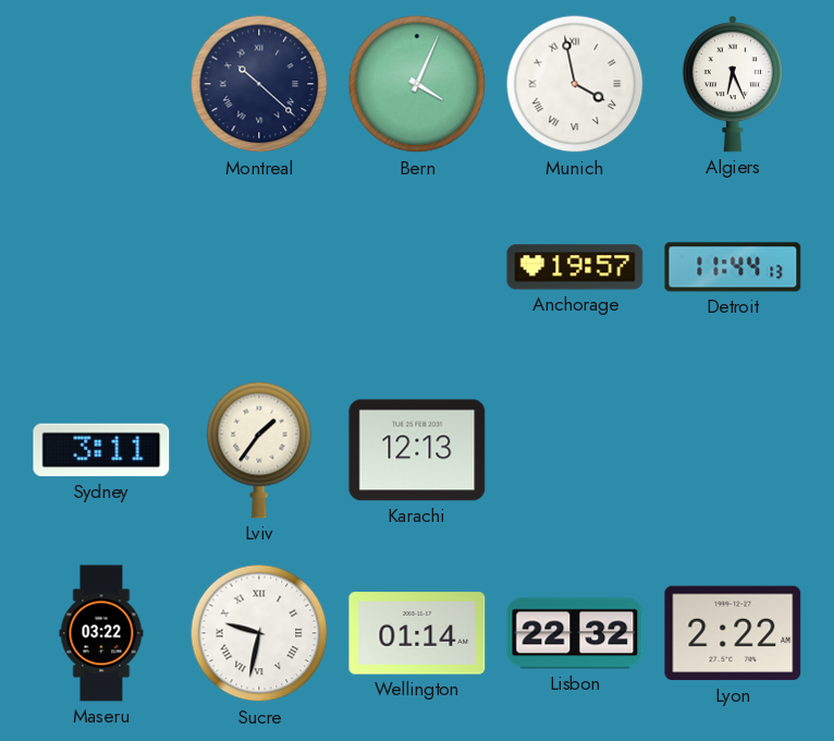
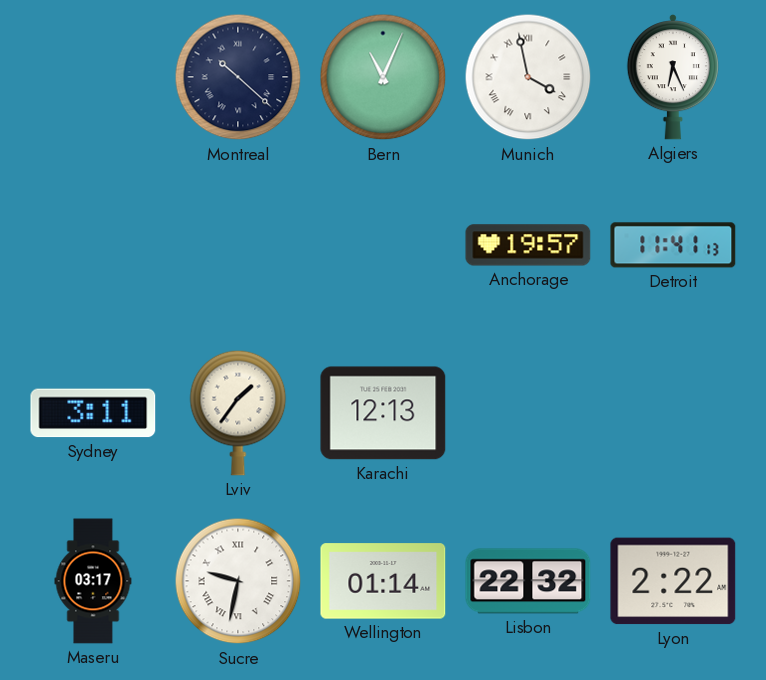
Bern: 4:04 -> 11:04
Detroit: 11:44 -> 11:41
Maseru: 03:22 -> 03:17
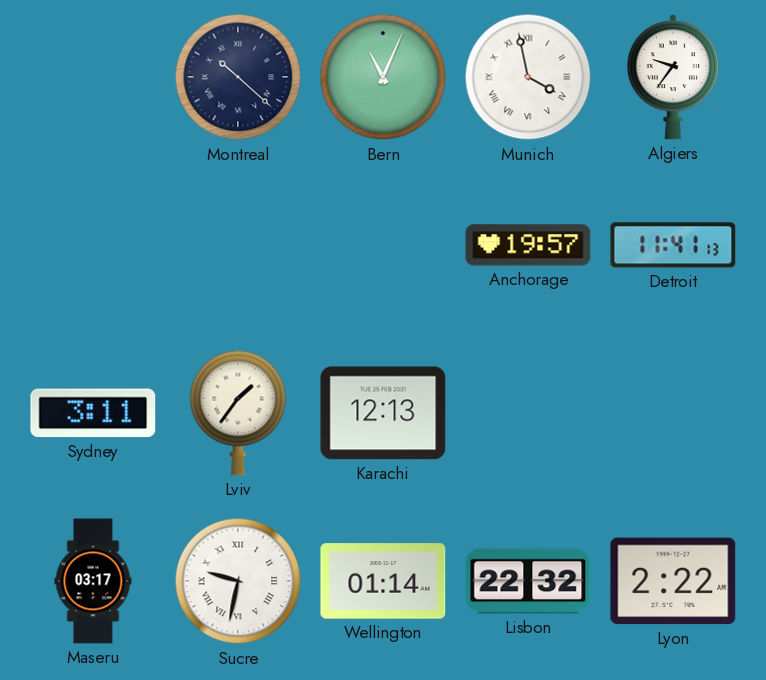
Algiers: 6:26 -> 9:36
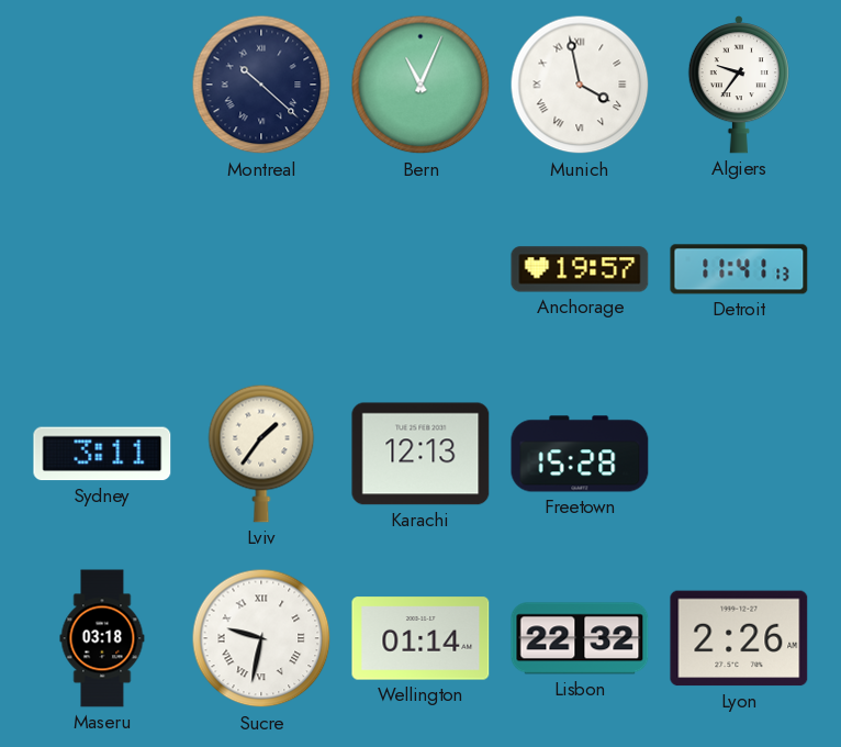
Freetown: none -> 15:28
Maseru: 03:17 -> 03:18
Lyon: 2:22 -> 2:26
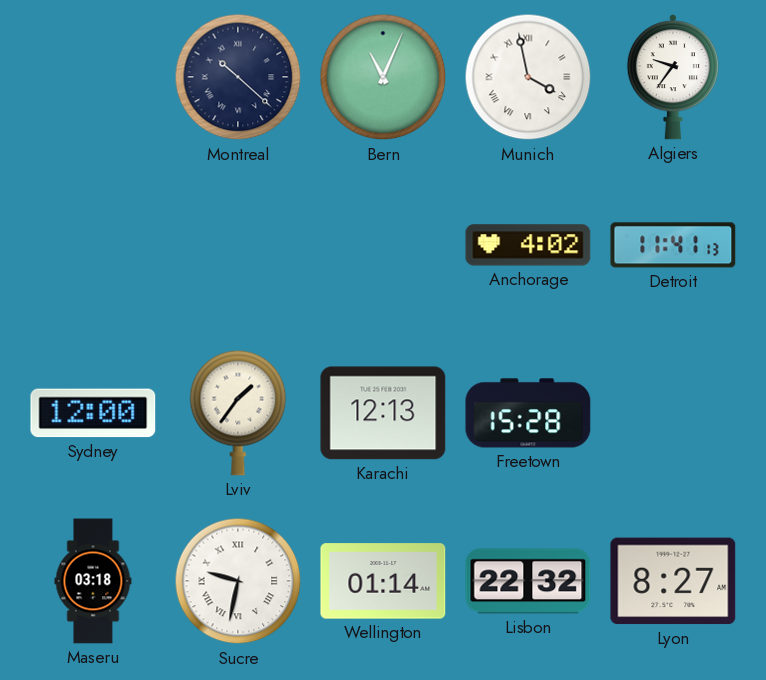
Anchorage: 19:57 -> 4:02
Sydney: 3:11 -> 12:00
Lyon: 2:26 -> 8:27
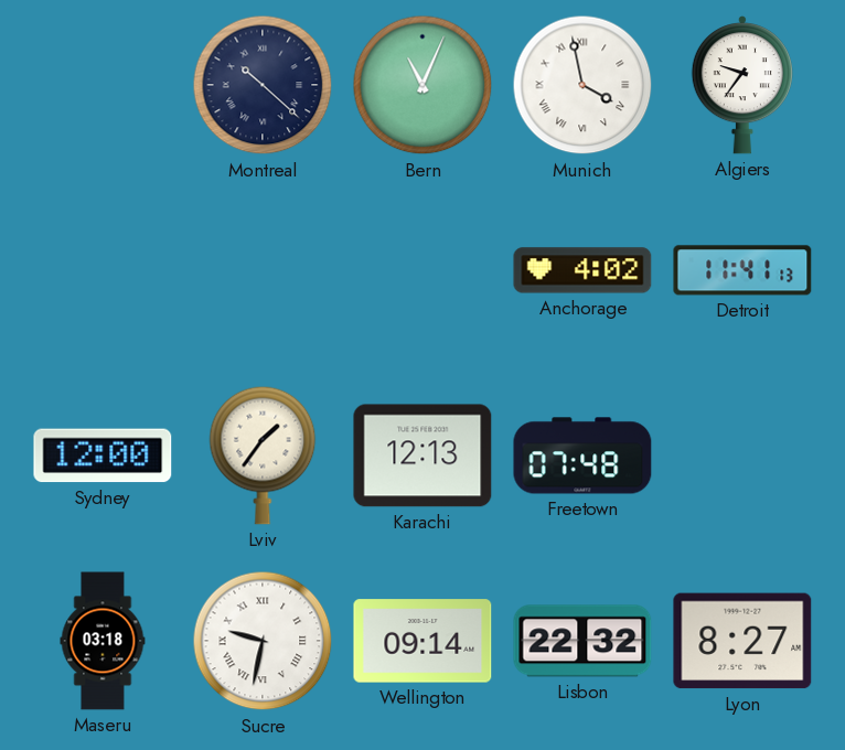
Freetown: 15:28 -> 07:48
Wellington: 01:14 -> 09:14
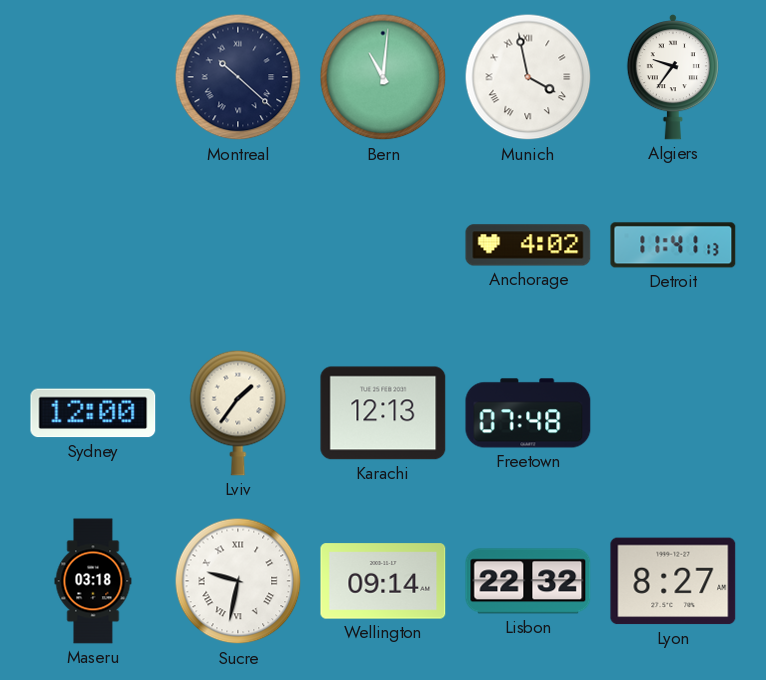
Bern: 11:04 -> 11:01
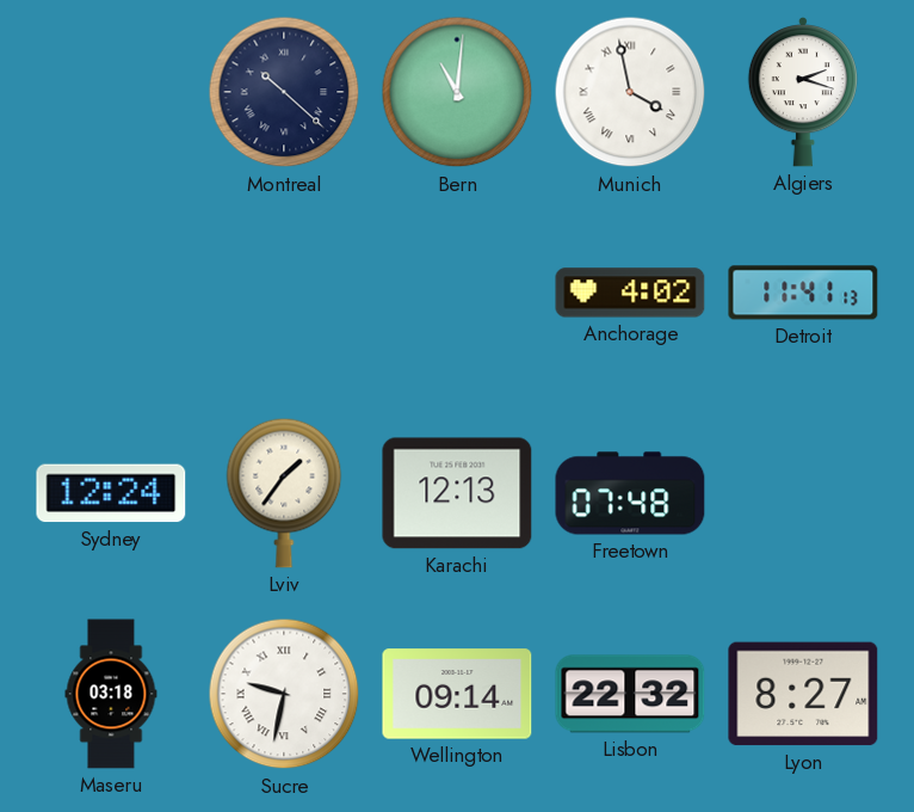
Algiers: 9:36 -> 2:18
Sydney: 12:00 -> 12:24
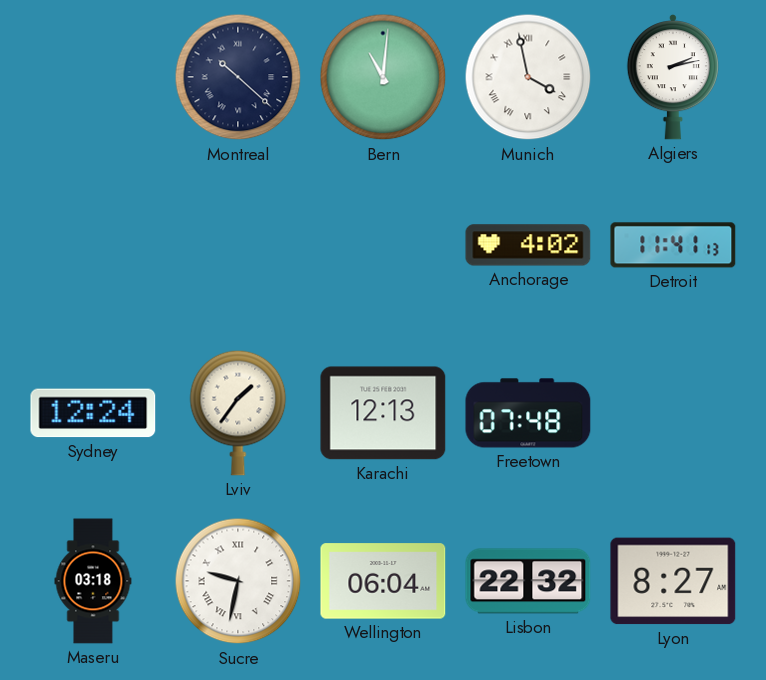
Algiers: 2:18 -> 2:13
Wellington: 09:14 -> 06:04
